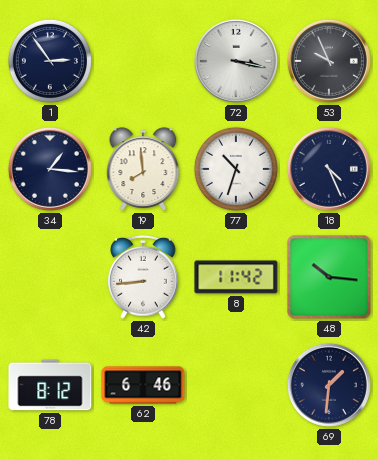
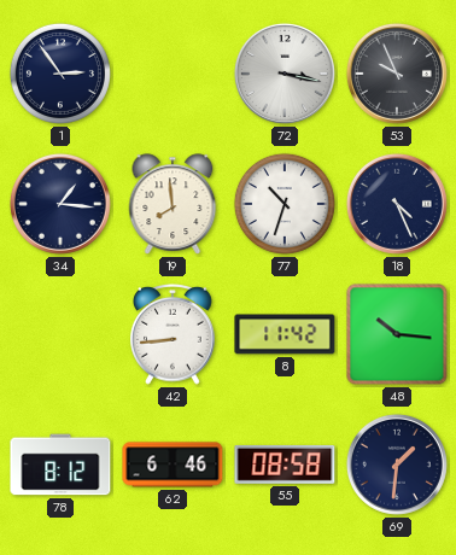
55: none -> 08:58
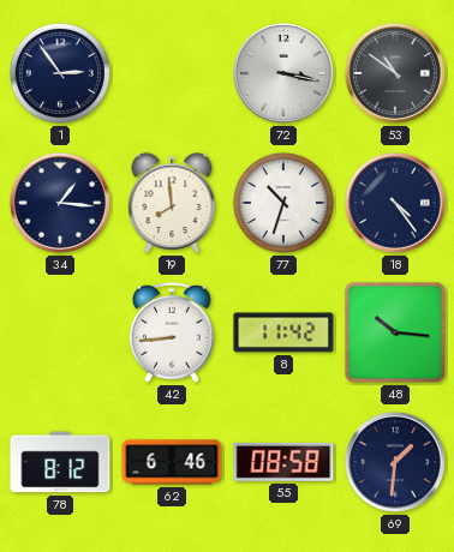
53: 9:56 -> 10:51
18: 4:26 -> 4:24
